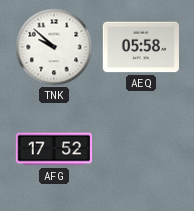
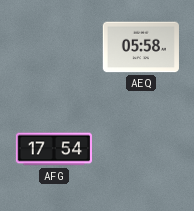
TNK: 9:52 -> none
AFG: 17:52 -> 17:54
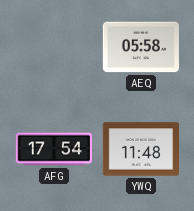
YWQ: none -> 11:48
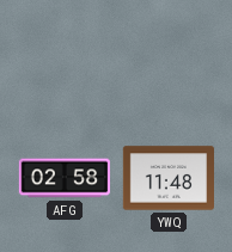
AEQ: 05:58 -> none
AFG: 17:54 -> 02:58
